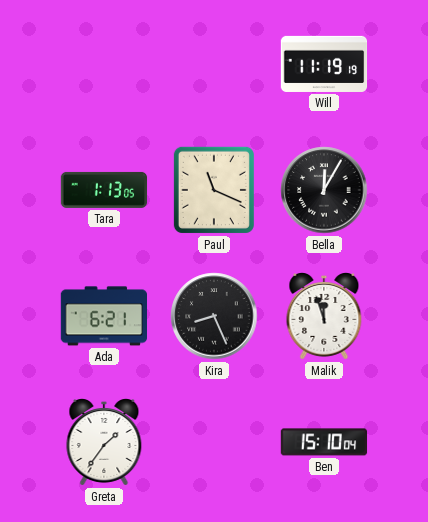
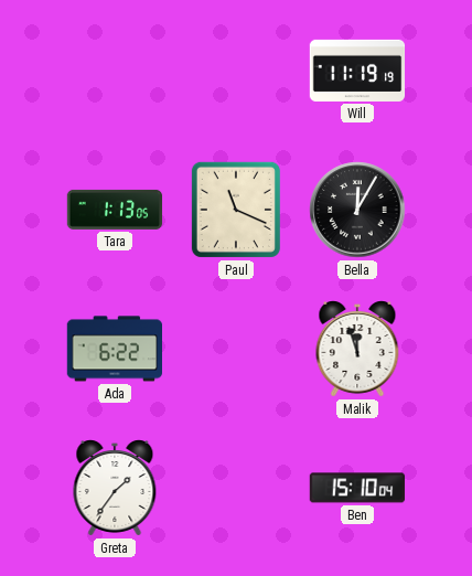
Ada: 6:21 -> 6:22
Kira: 8:26 -> none
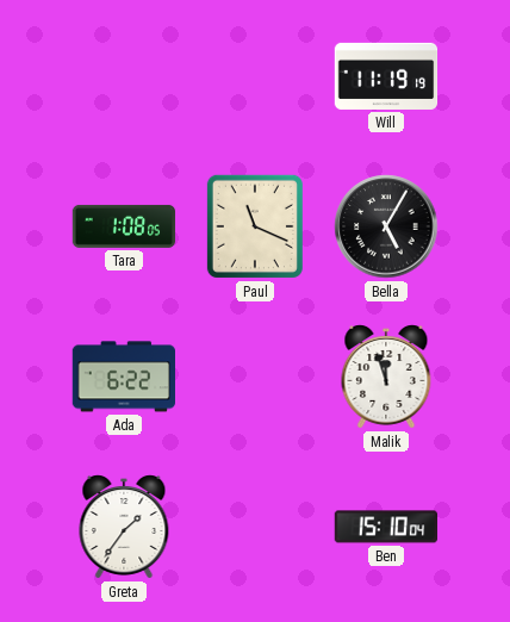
Tara: 1:13 -> 1:08
Bella: 12:05 -> 5:05
